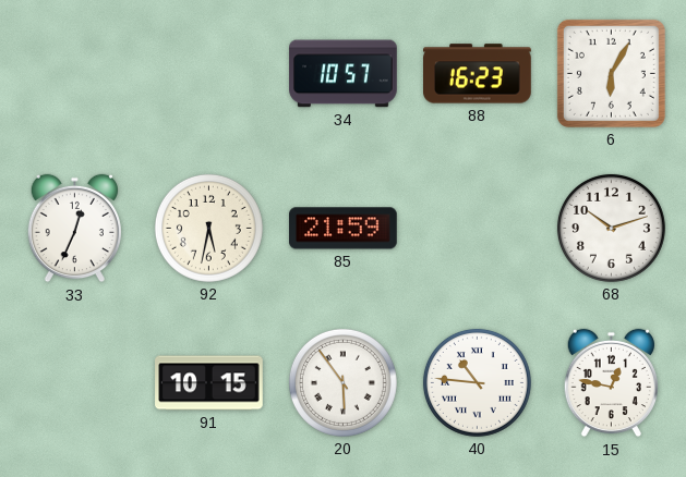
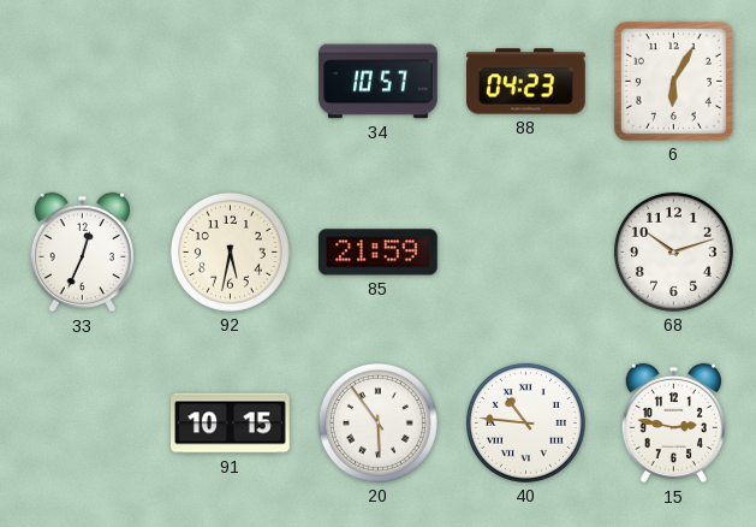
88: 16:23 -> 04:23
15: 12:47 -> 2:47
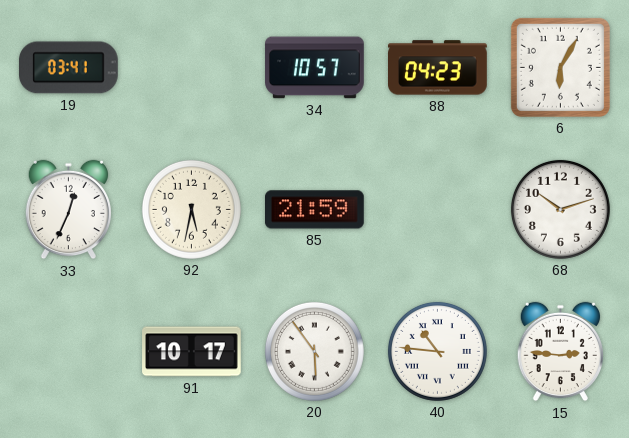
19: none -> 03:41
91: 10:15 -> 10:17
15: 2:47 -> 2:46
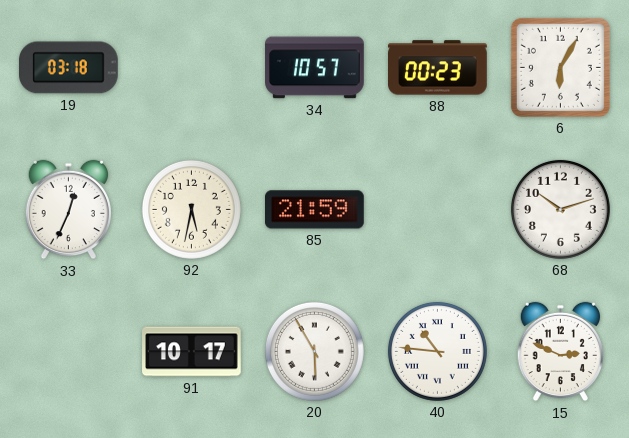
19: 03:41 -> 03:18
88: 04:23 -> 00:23
20: 5:54 -> 5:55
15: 2:46 -> 2:49
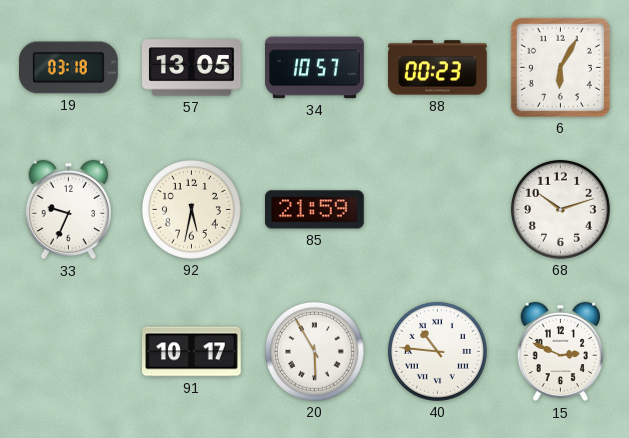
57: none -> 13:05
33: 12:34 -> 9:34
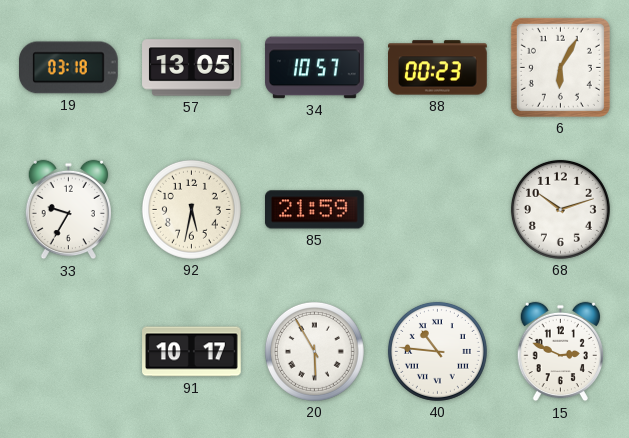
33: 9:34 -> 9:35
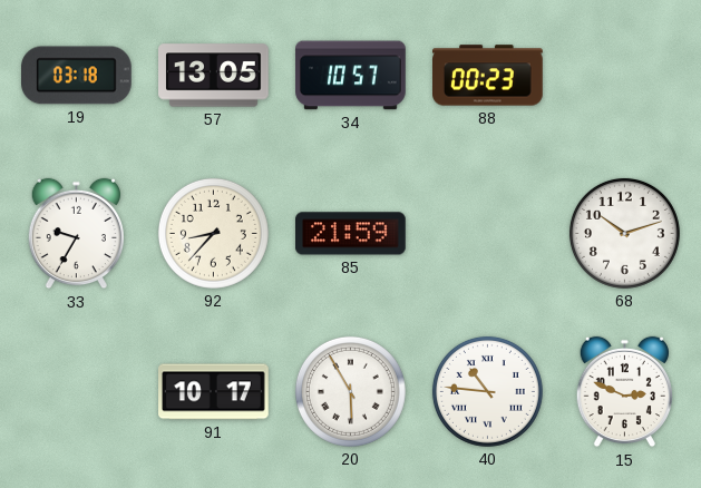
6: 6:05 -> none
92: 5:32 -> 8:37
